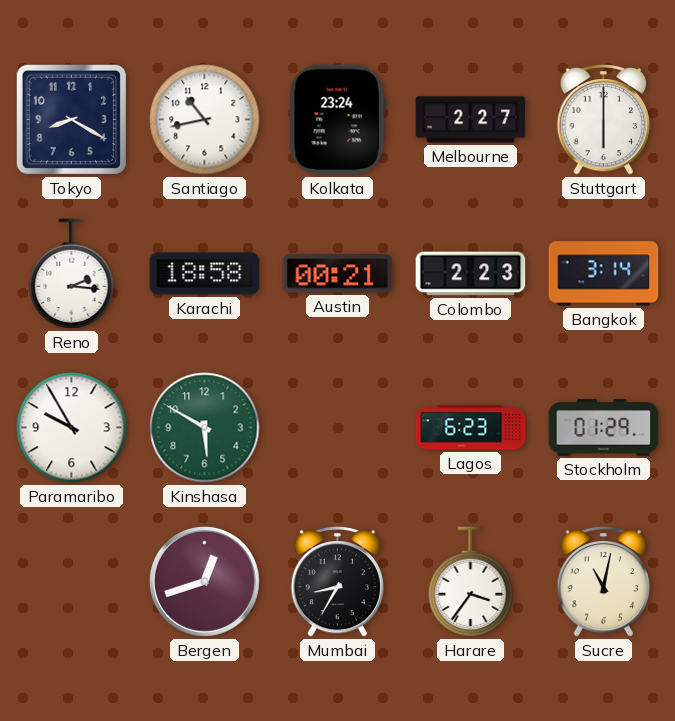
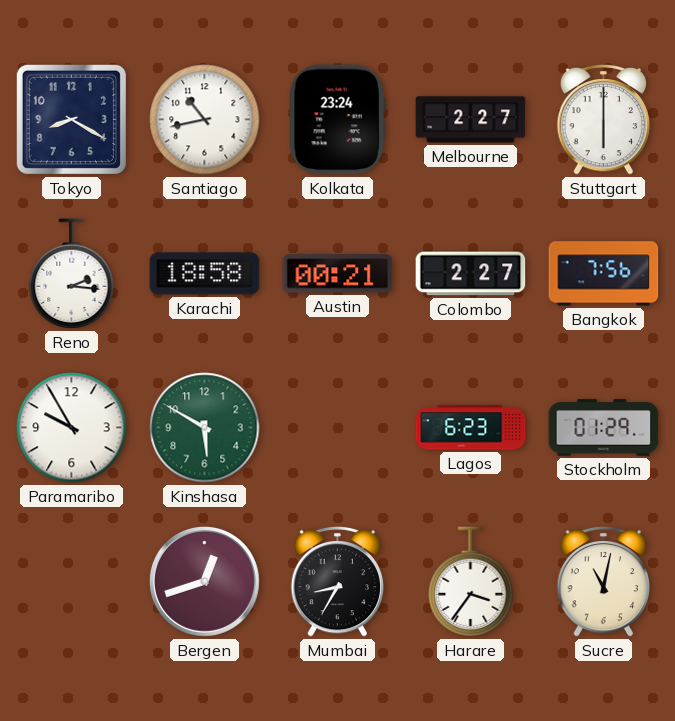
Colombo: 2:23 -> 2:27
Bangkok: 3:14 -> 7:56
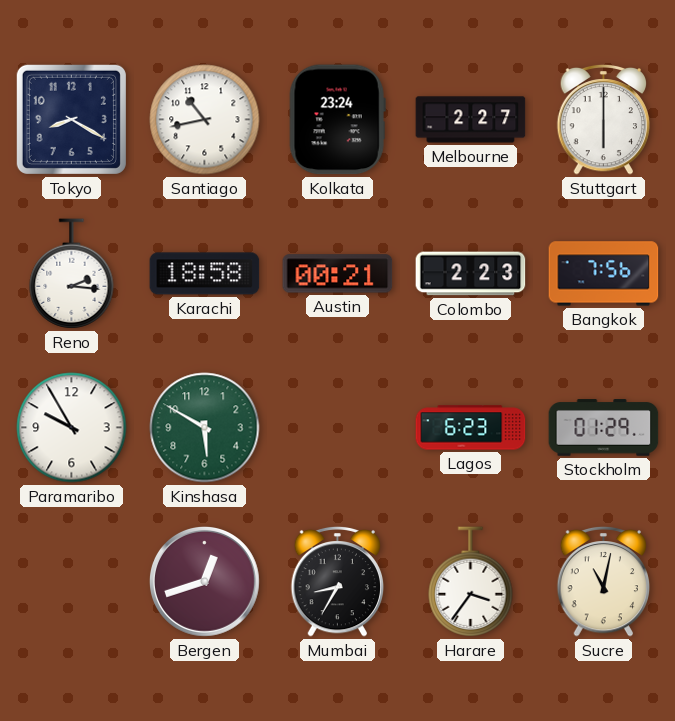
Colombo: 2:27 -> 2:23
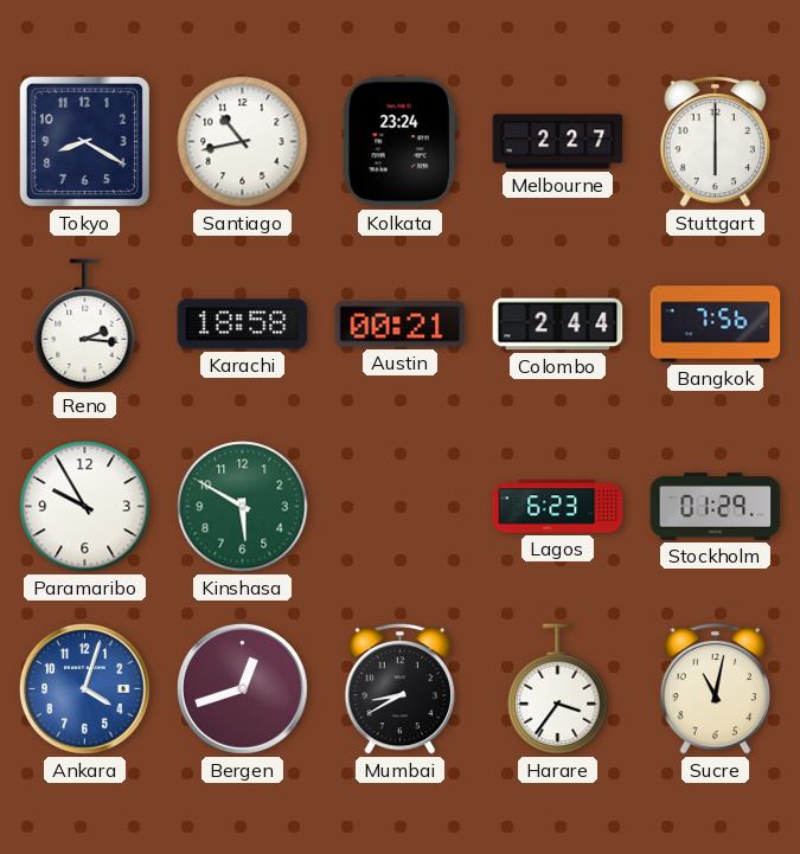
Colombo: 2:23 -> 2:44
Ankara: none -> 4:03
Mumbai: 8:35 -> 8:40
